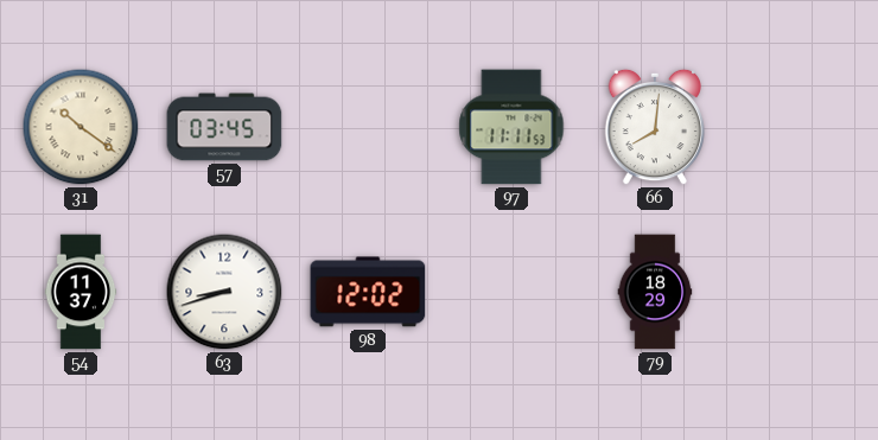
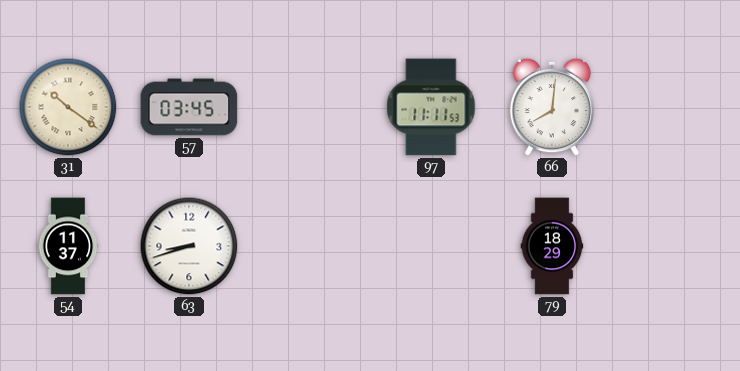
98: 12:02 -> none
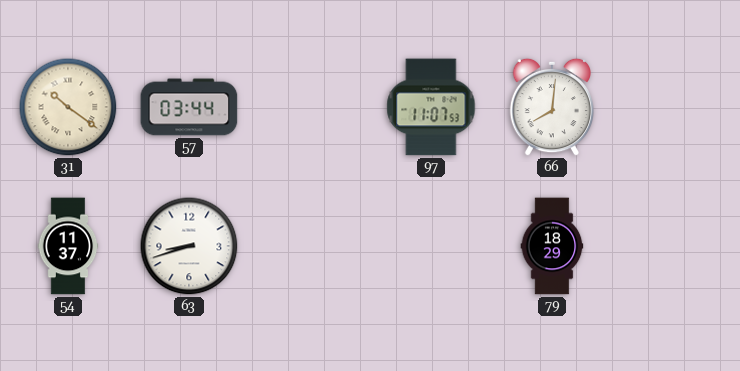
57: 03:45 -> 03:44
97: 11:11 -> 11:07
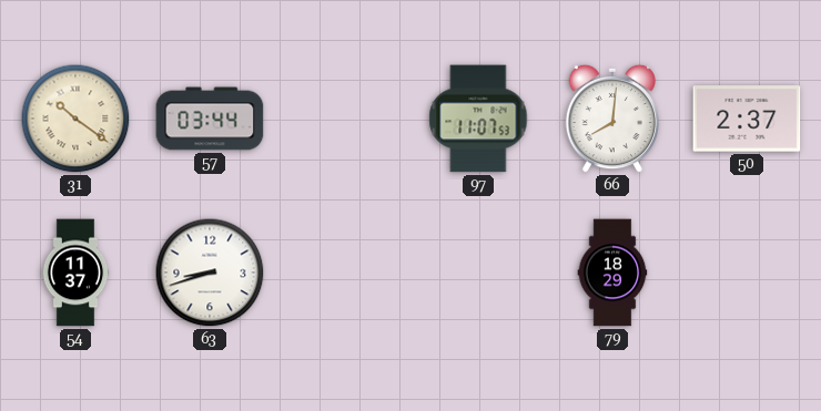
50: none -> 2:37
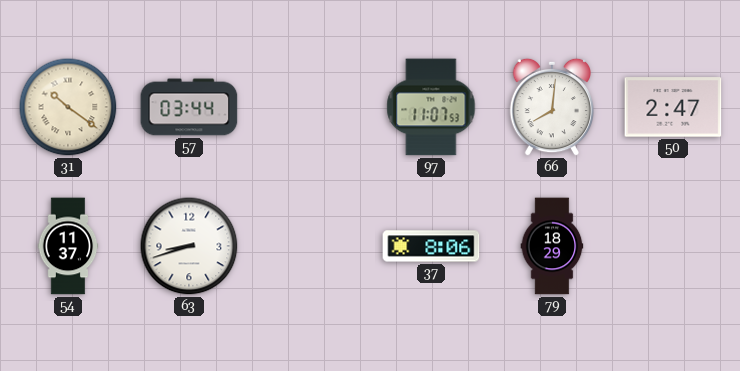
50: 2:37 -> 2:47
37: none -> 8:06
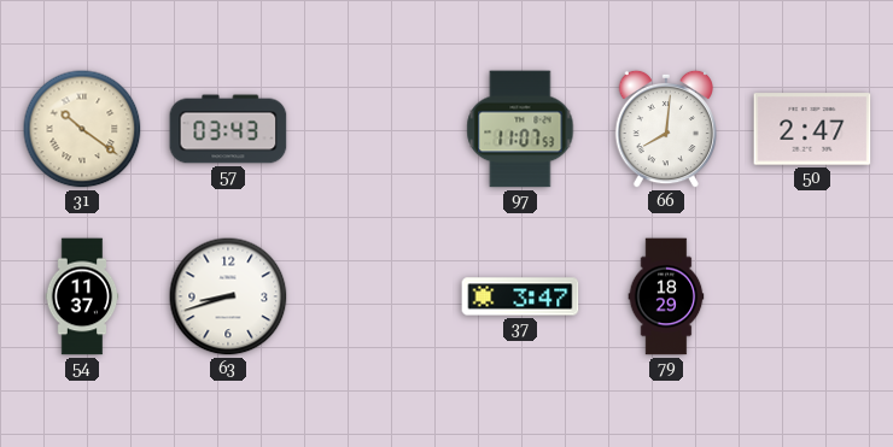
57: 03:44 -> 03:43
37: 8:06 -> 3:47
